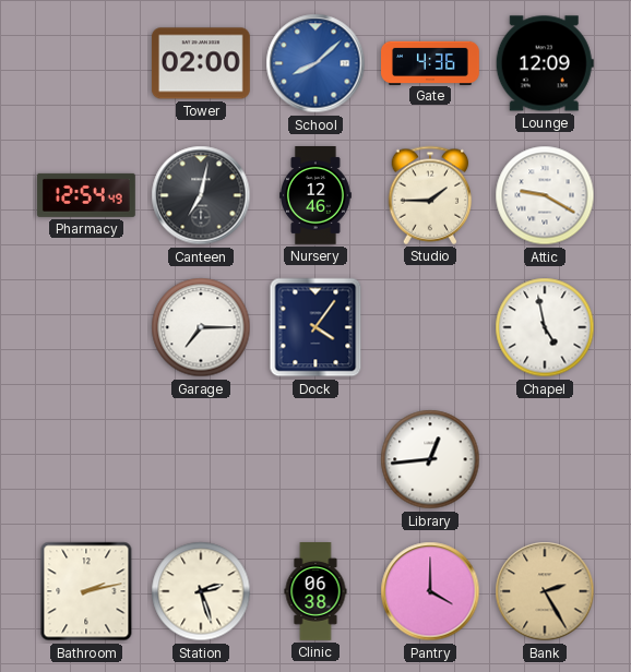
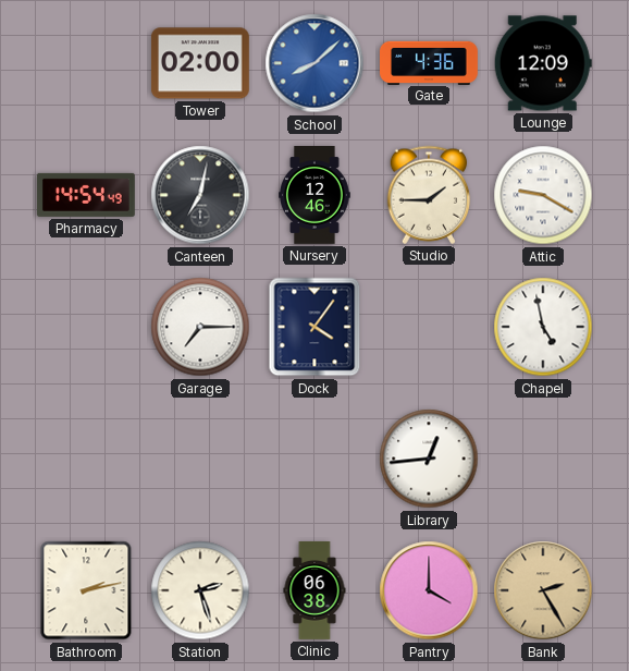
Pharmacy: 12:54 -> 14:54
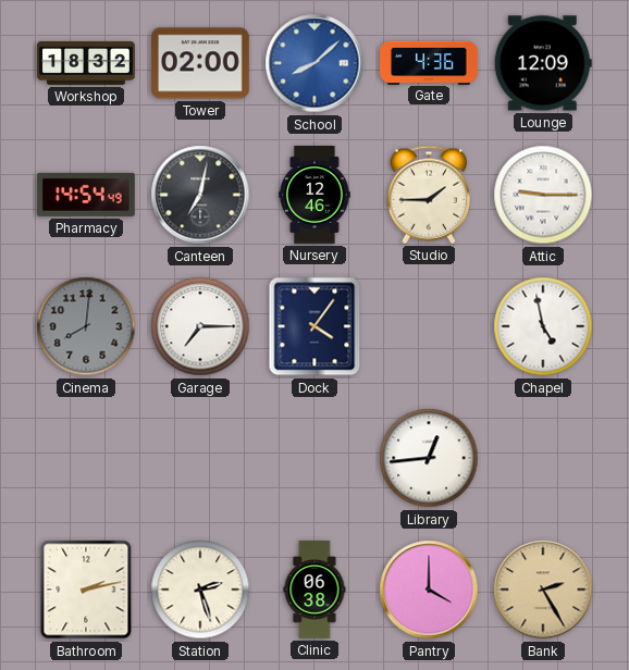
Workshop: none -> 18:32
Attic: 9:20 -> 9:15
Cinema: none -> 8:01
